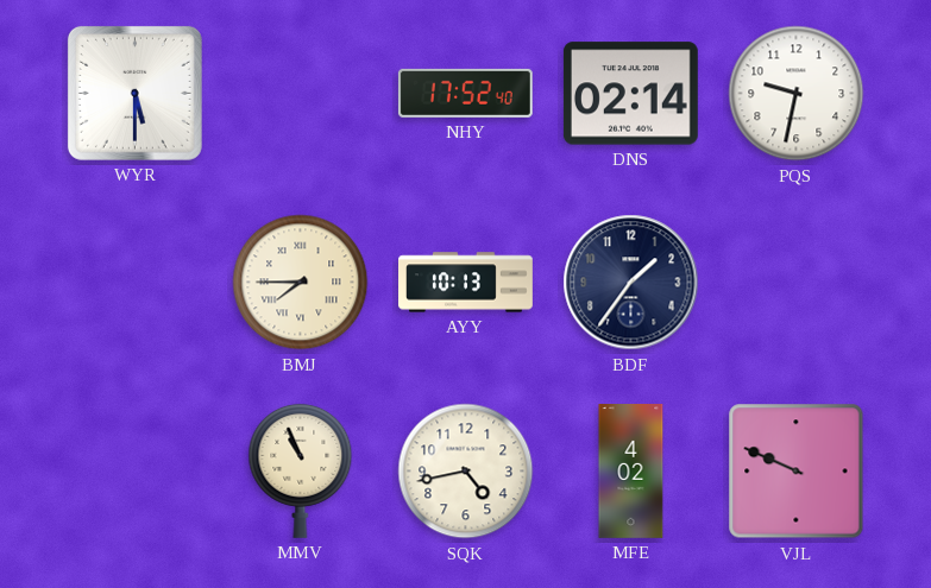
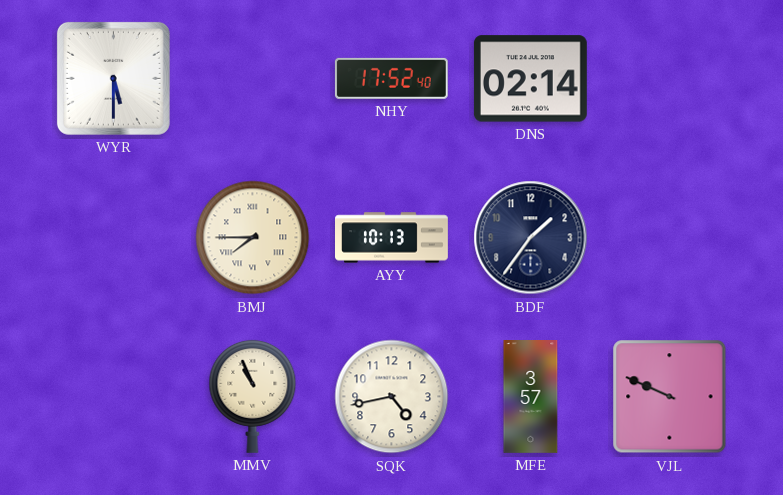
PQS: 9:32 -> none
MFE: 4:02 -> 3:57
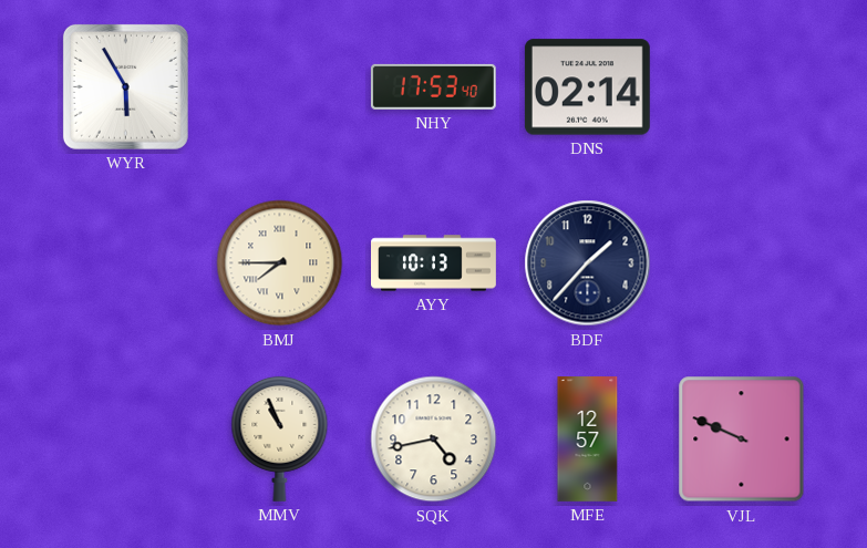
WYR: 5:30 -> 5:55
NHY: 17:52 -> 17:53
BDF: 1:36 -> 1:37
MFE: 3:57 -> 12:57
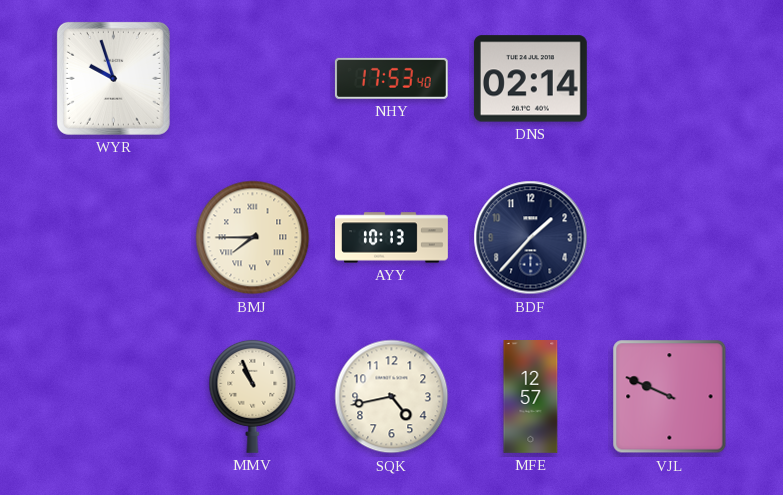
WYR: 5:55 -> 9:57
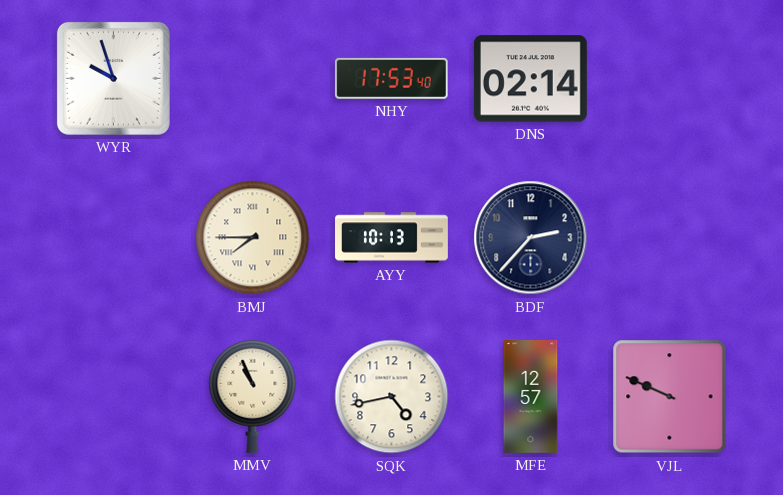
BDF: 1:37 -> 2:37
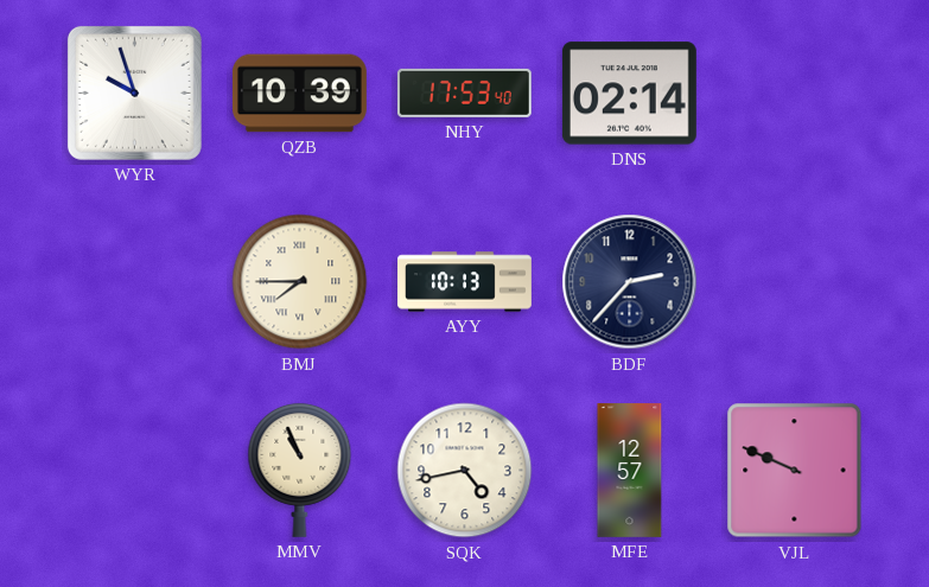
QZB: none -> 10:39
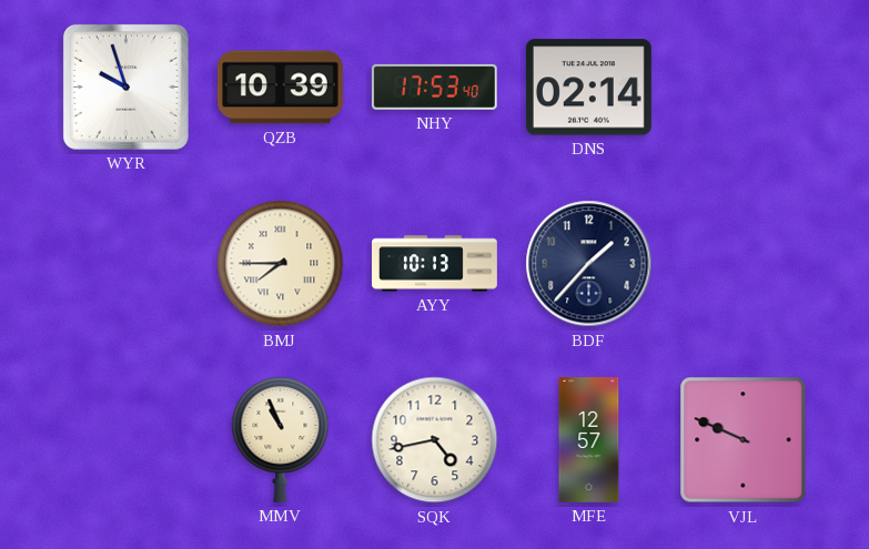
BDF: 2:37 -> 1:37
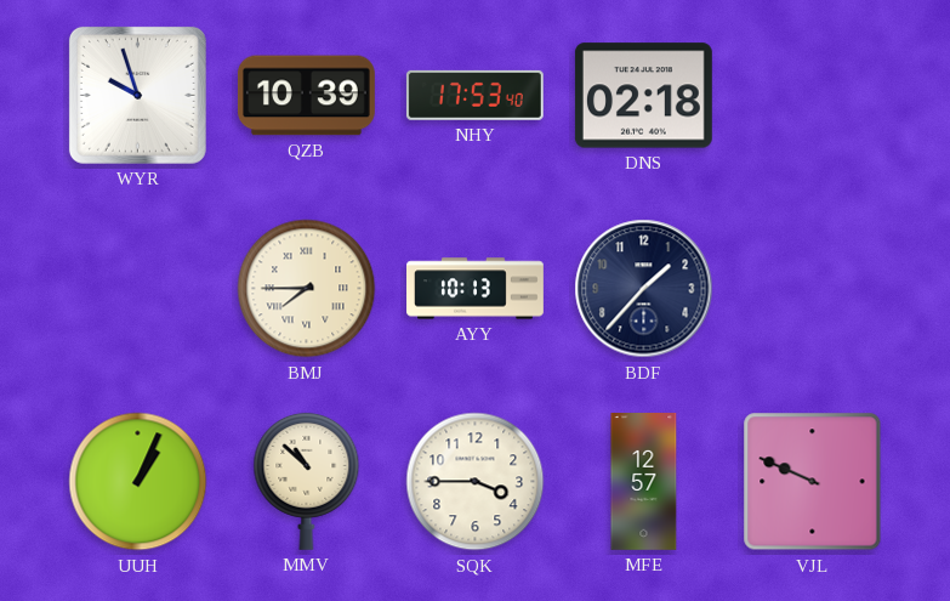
DNS: 02:14 -> 02:18
UUH: none -> 1:04
MMV: 10:56 -> 10:52
SQK: 4:43 -> 3:45
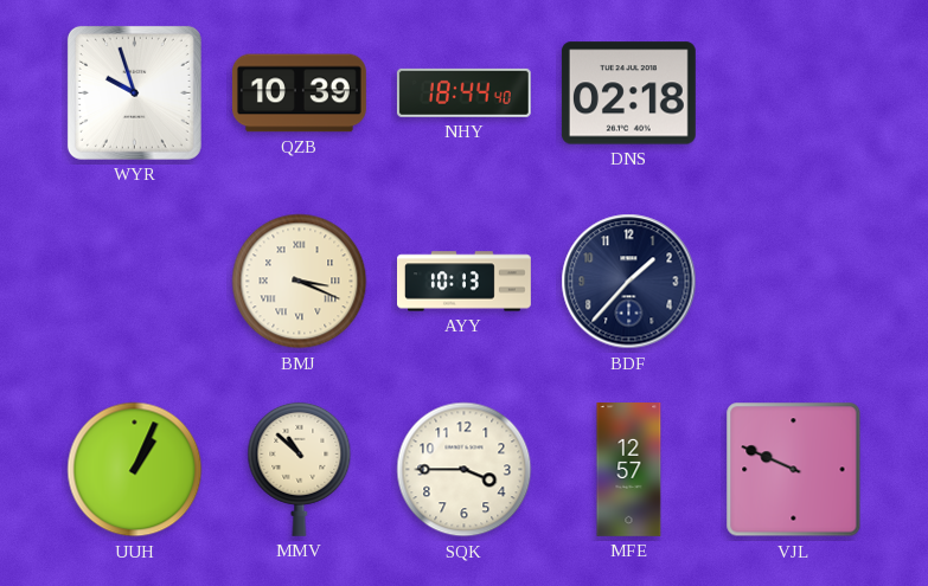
NHY: 17:53 -> 18:44
BMJ: 7:45 -> 3:19
